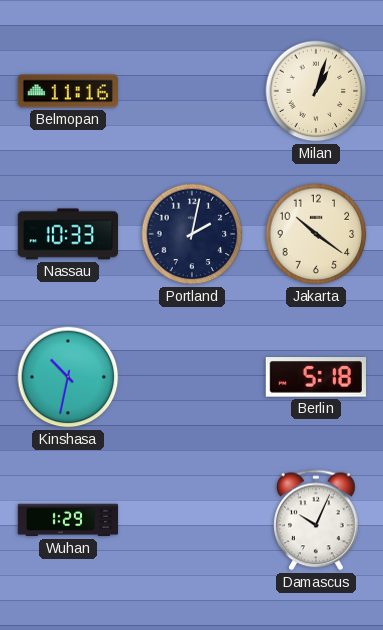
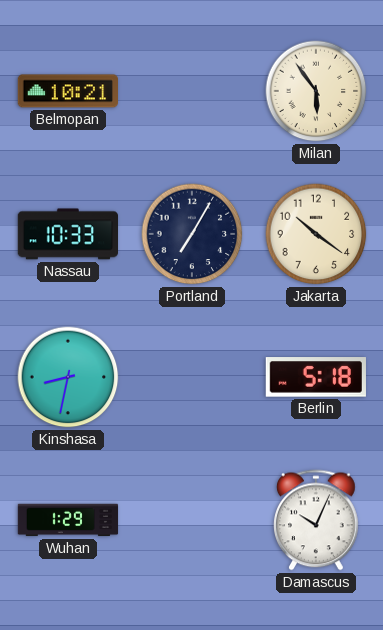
Belmopan: 11:16 -> 10:21
Milan: 1:03 -> 5:54
Portland: 2:02 -> 7:05
Kinshasa: 10:32 -> 8:32
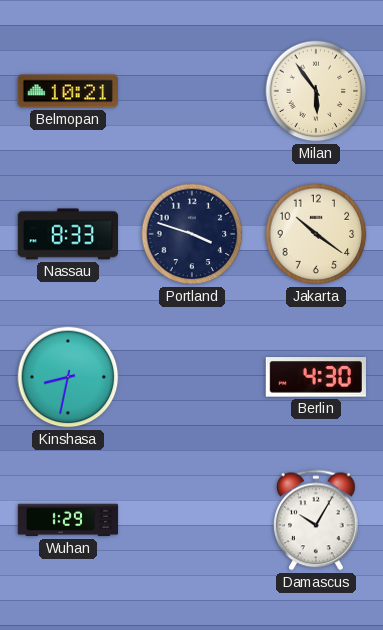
Nassau: 10:33 -> 8:33
Portland: 7:05 -> 3:48
Berlin: 5:18 -> 4:30
Damascus: 10:04 -> 10:05
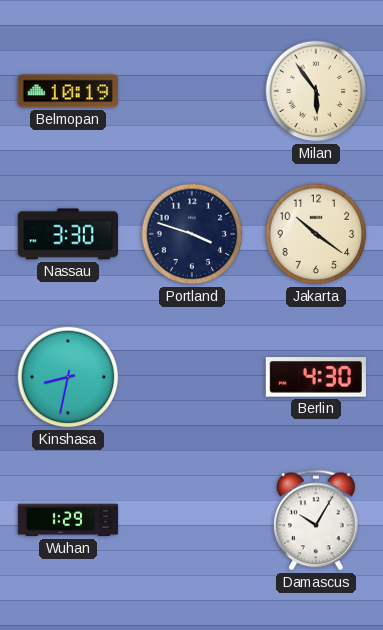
Belmopan: 10:21 -> 10:19
Nassau: 8:33 -> 3:30
